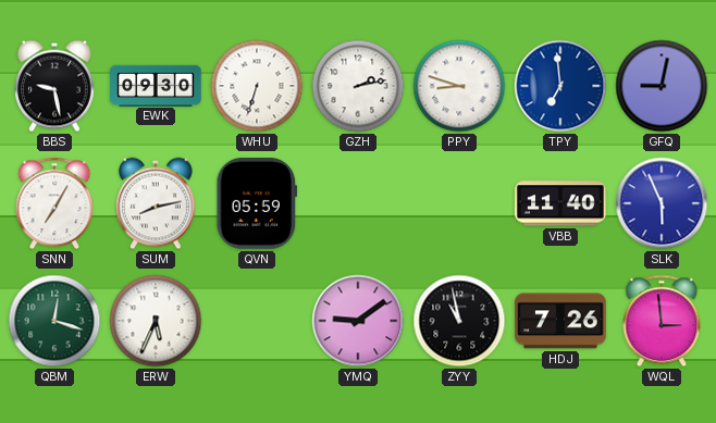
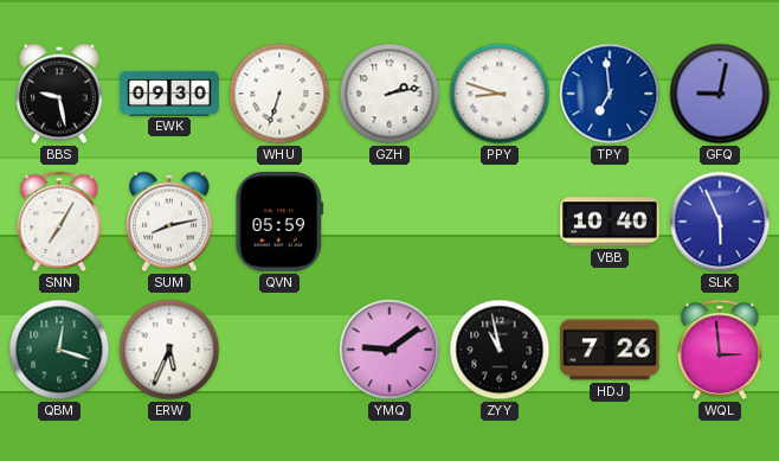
VBB: 11:40 -> 10:40
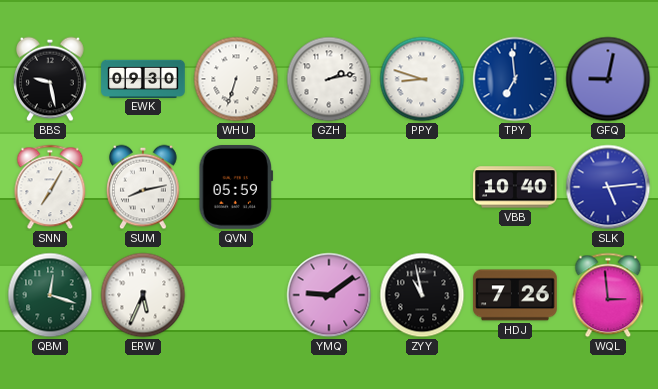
SLK: 5:56 -> 5:14
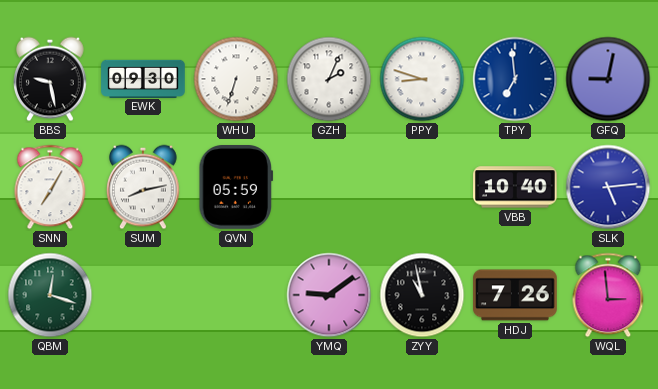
GZH: 2:13 -> 2:04
ERW: 5:34 -> none
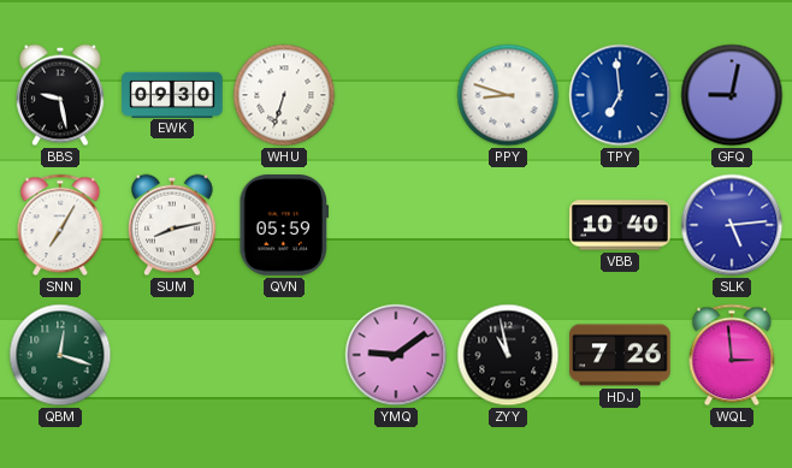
GZH: 2:04 -> none
